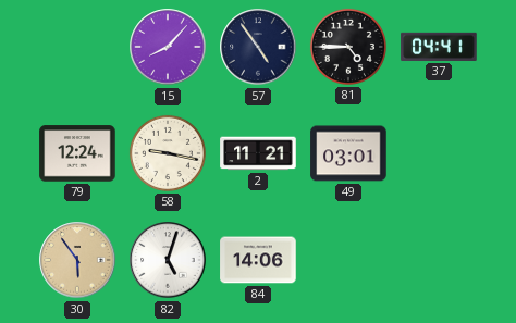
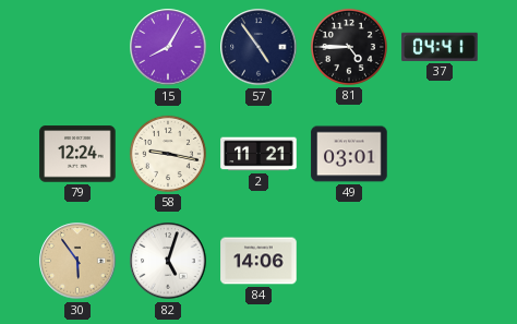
15: 8:07 -> 8:05
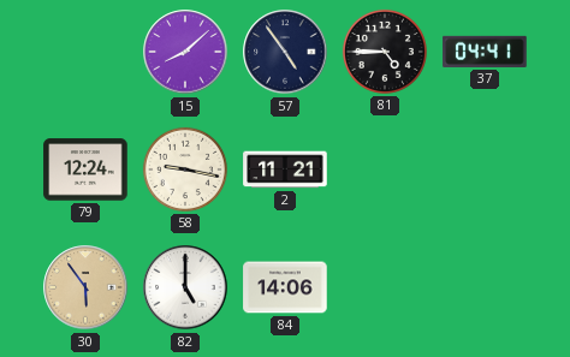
15: 8:05 -> 8:08
49: 03:01 -> none
82: 5:03 -> 5:00
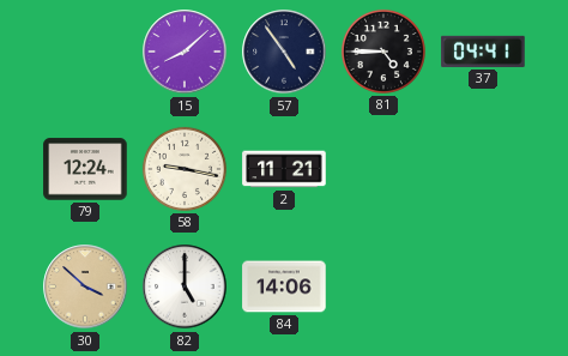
30: 5:54 -> 3:52
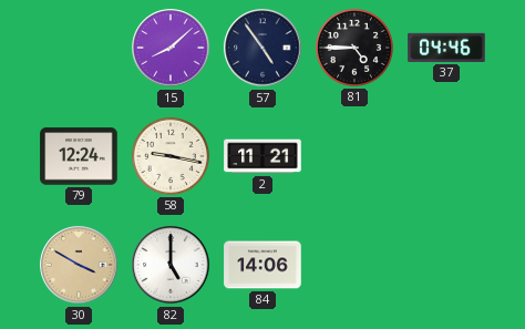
37: 04:41 -> 04:46
30: 3:52 -> 3:50
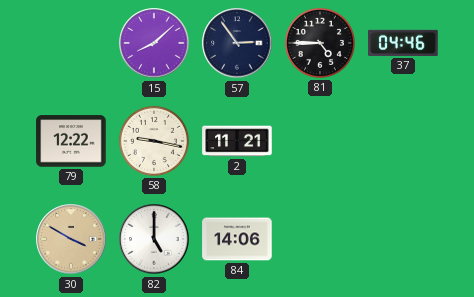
57: 4:54 -> 2:54
79: 12:24 -> 12:22
